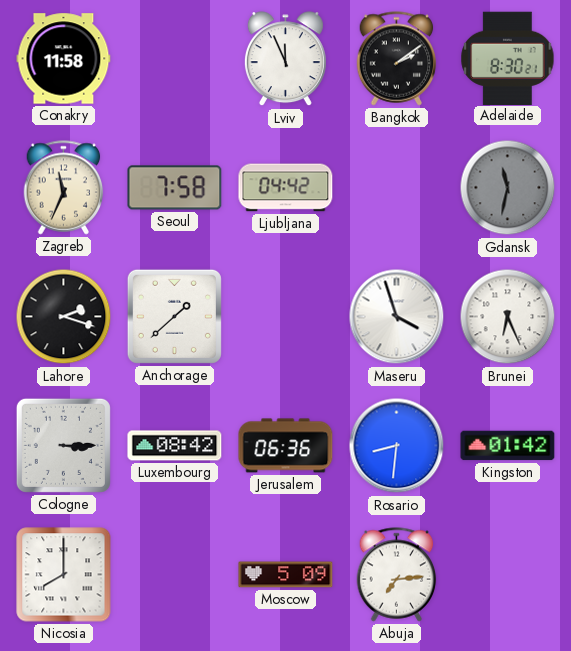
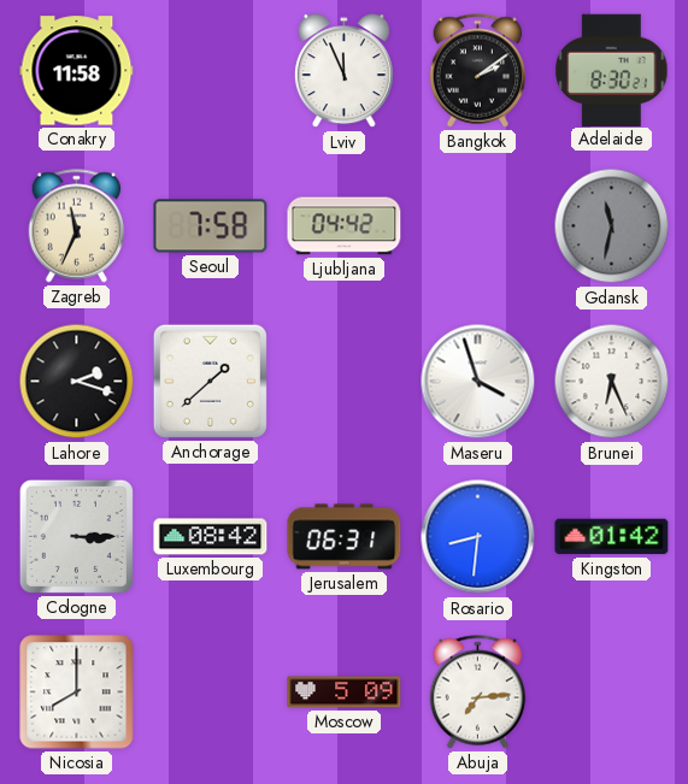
Jerusalem: 06:36 -> 06:31
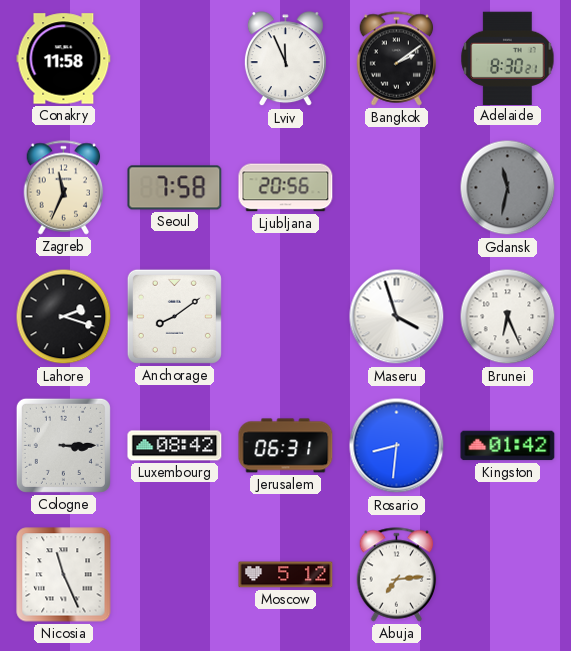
Ljubljana: 04:42 -> 20:56
Anchorage: 1:38 -> 8:09
Nicosia: 8:00 -> 11:26
Moscow: 5:09 -> 5:12
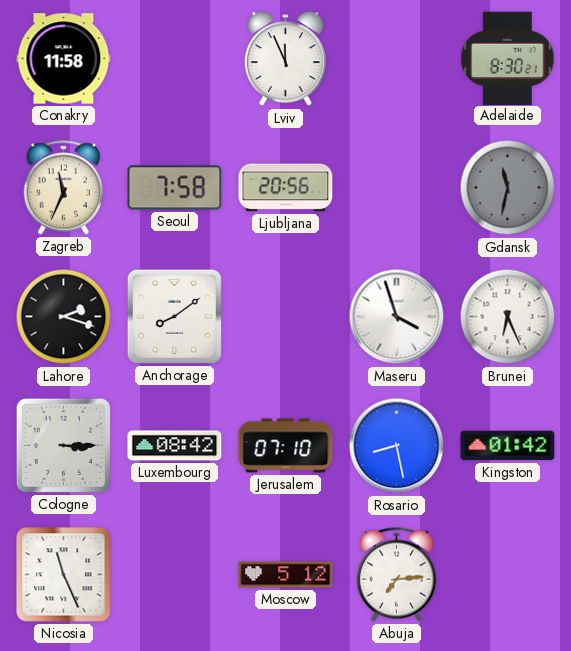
Bangkok: 2:09 -> none
Jerusalem: 06:31 -> 07:10
Rosario: 8:31 -> 8:28
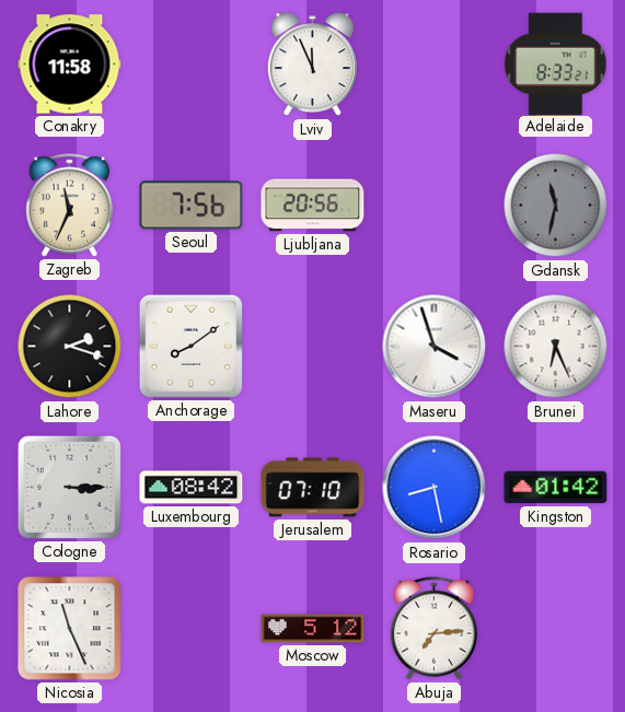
Adelaide: 8:30 -> 8:33
Seoul: 7:58 -> 7:56
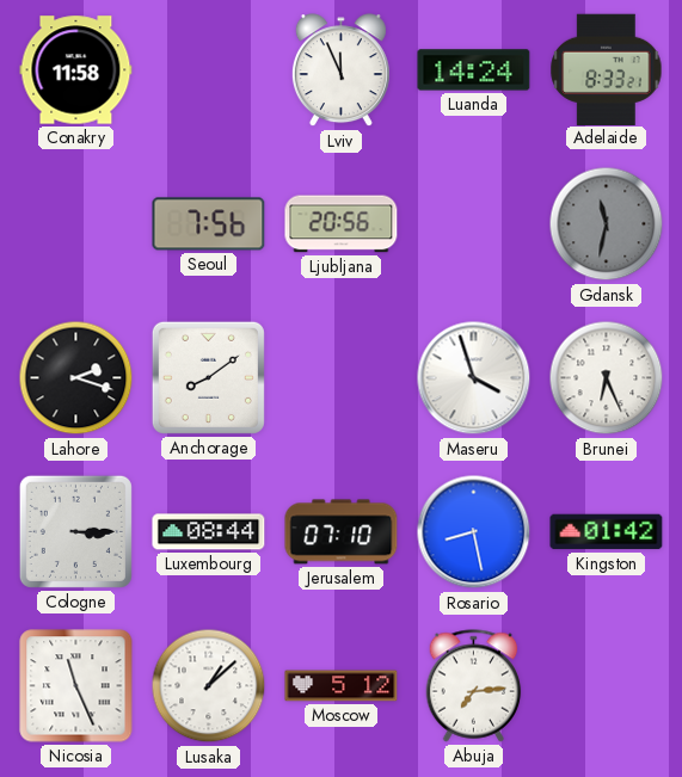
Luanda: none -> 14:24
Zagreb: 11:34 -> none
Luxembourg: 08:42 -> 08:44
Lusaka: none -> 1:08
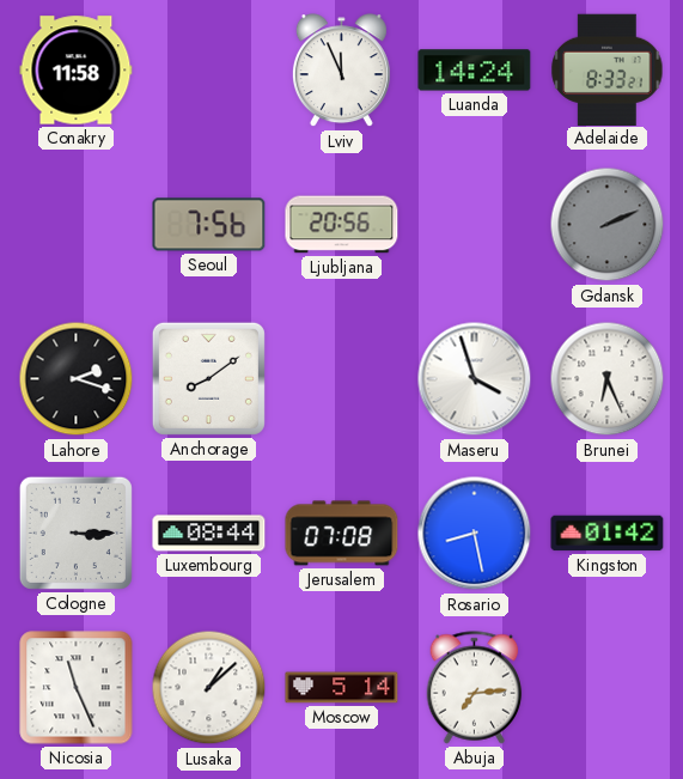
Gdansk: 11:32 -> 2:11
Jerusalem: 07:10 -> 07:08
Moscow: 5:12 -> 5:14
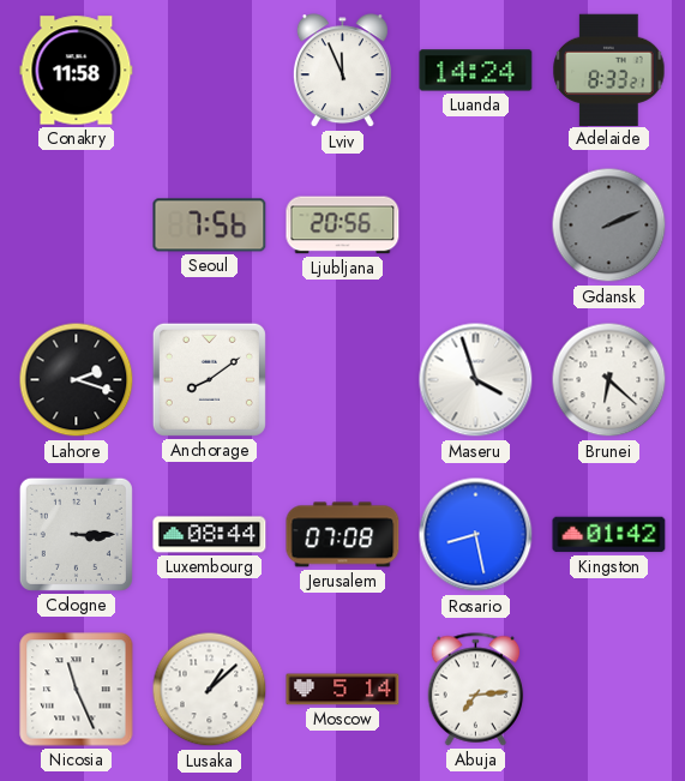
Brunei: 6:26 -> 6:22
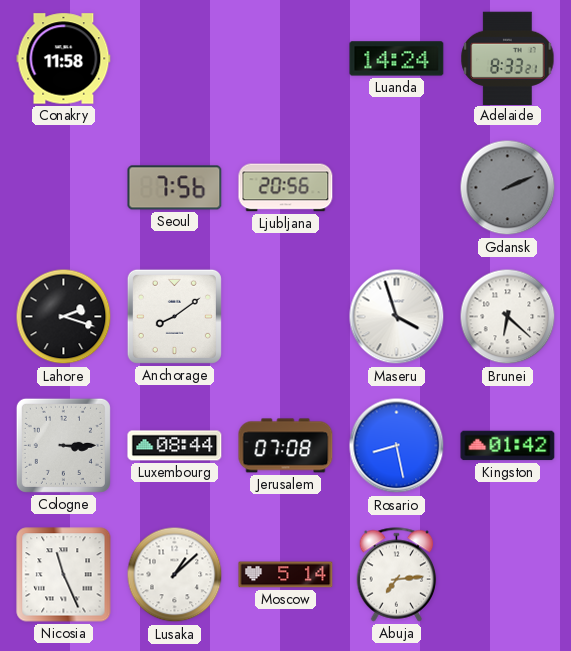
Lviv: 11:56 -> none
